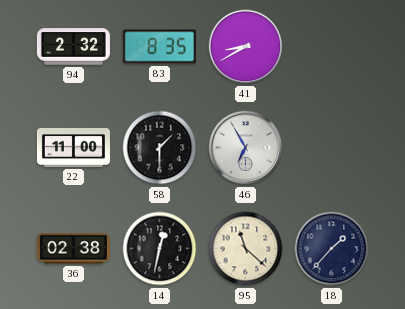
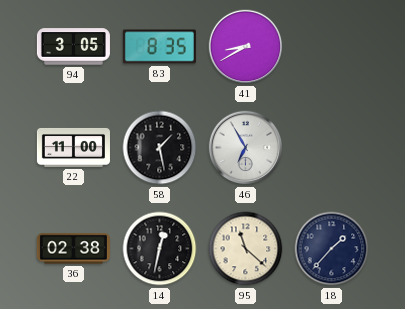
94: 2:32 -> 3:05
58: 1:30 -> 1:28
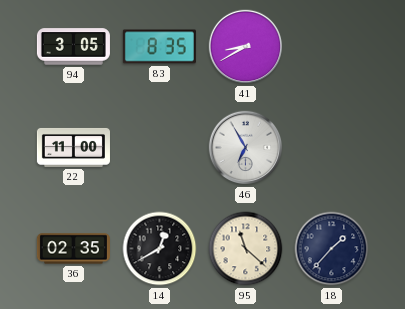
58: 1:28 -> none
36: 02:38 -> 02:35
14: 12:32 -> 12:40
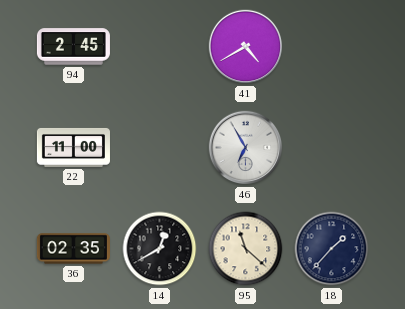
94: 3:05 -> 2:45
83: 8:35 -> none
41: 8:40 -> 4:40
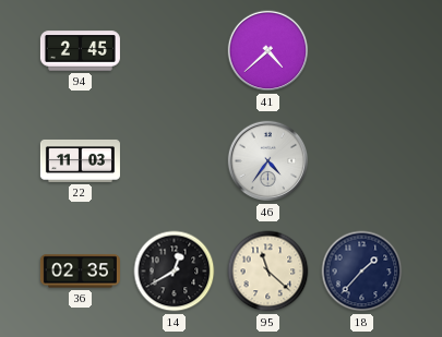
41: 4:40 -> 4:38
22: 11:00 -> 11:03
46: 6:55 -> 4:36
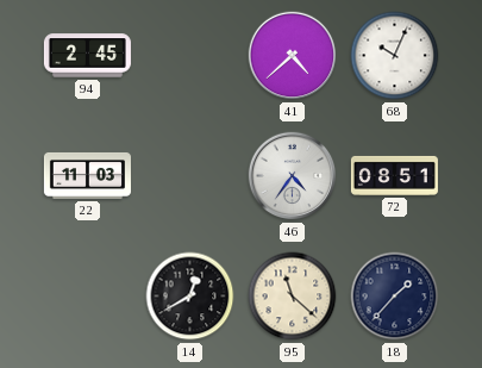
68: none -> 10:04
72: none -> 08:51
36: 02:35 -> none
